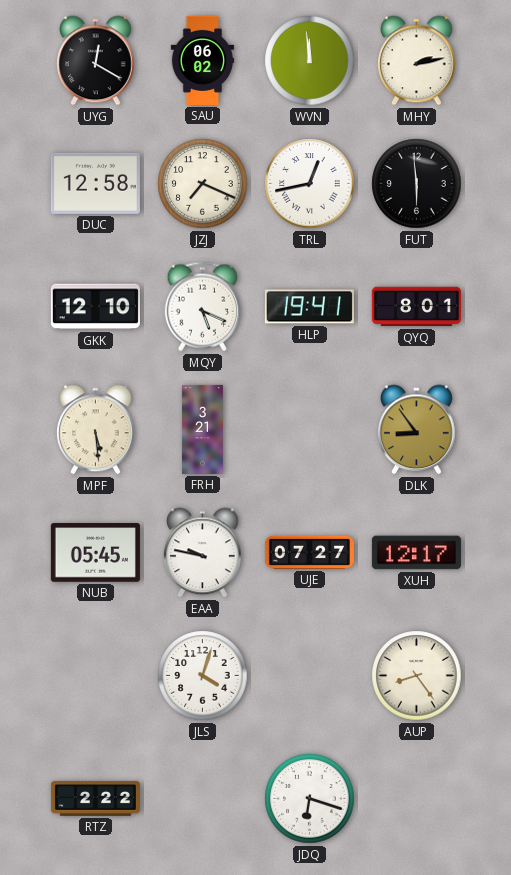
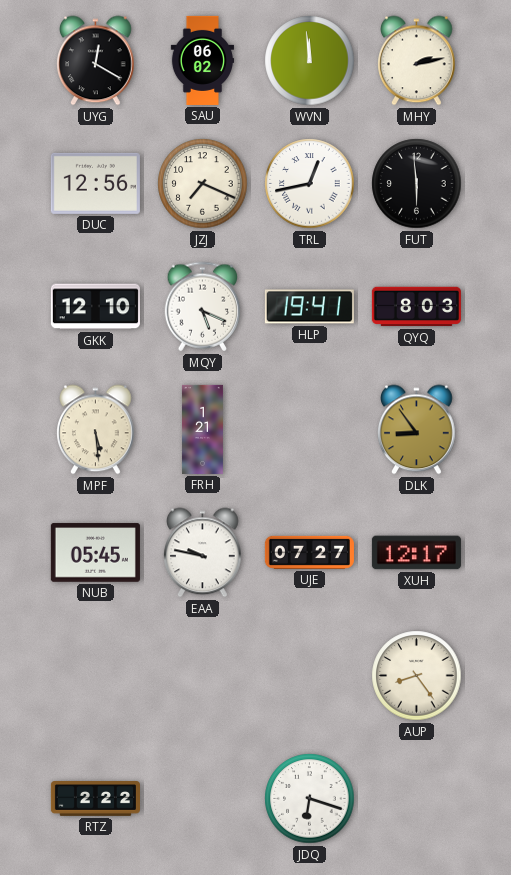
DUC: 12:58 -> 12:56
QYQ: 8:01 -> 8:03
FRH: 3:21 -> 1:21
JLS: 4:03 -> none
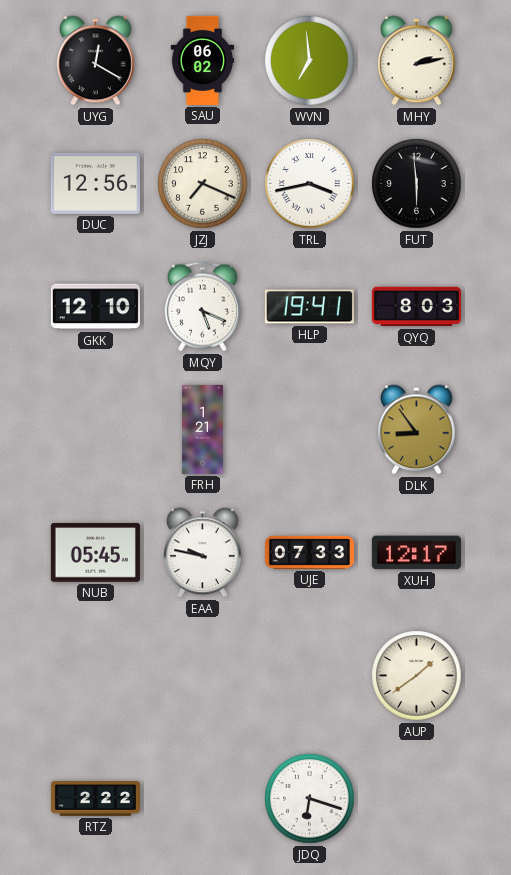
WVN: 11:59 -> 6:59
TRL: 12:43 -> 3:43
MPF: 5:29 -> none
UJE: 07:27 -> 07:33
AUP: 8:24 -> 1:39
